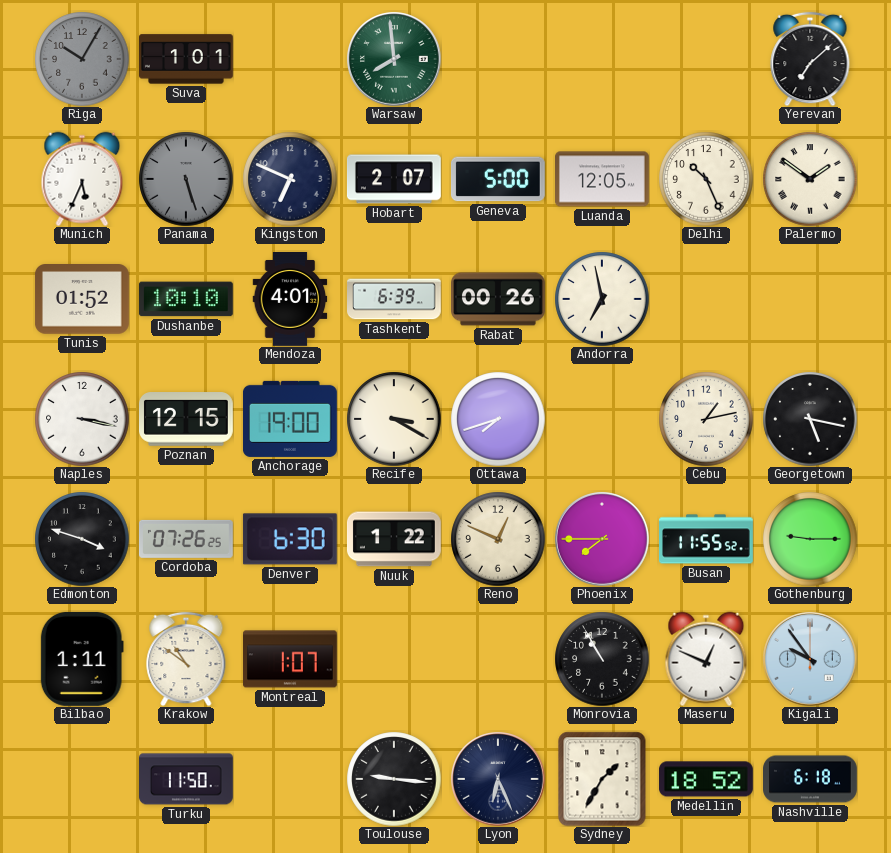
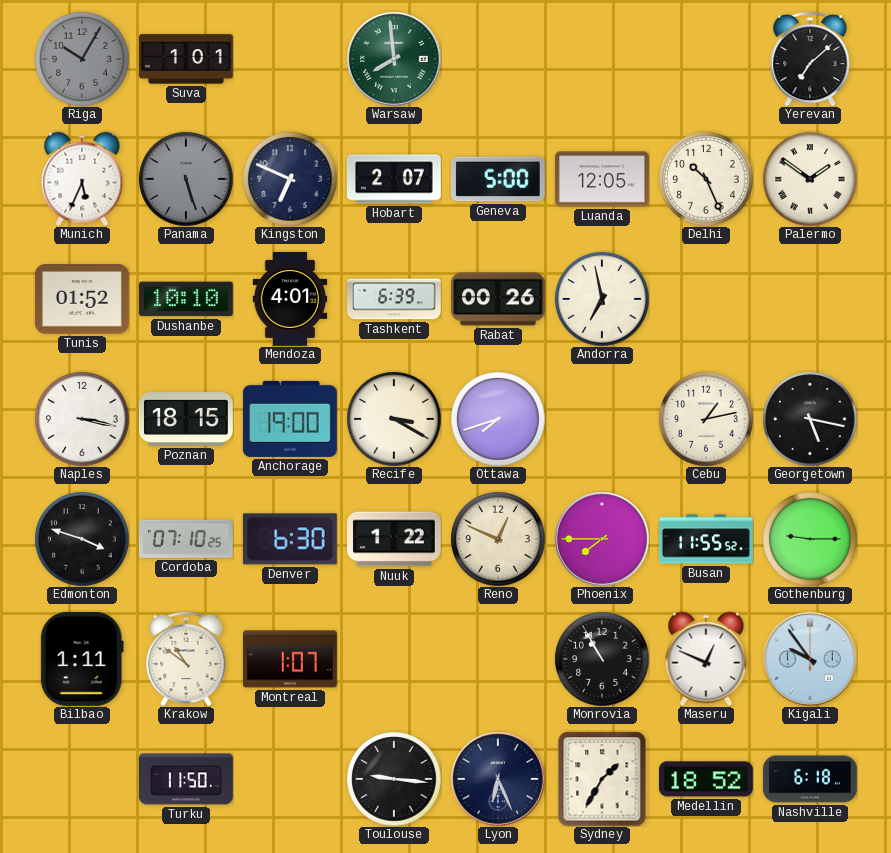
Poznan: 12:15 -> 18:15
Cordoba: 07:26 -> 07:10
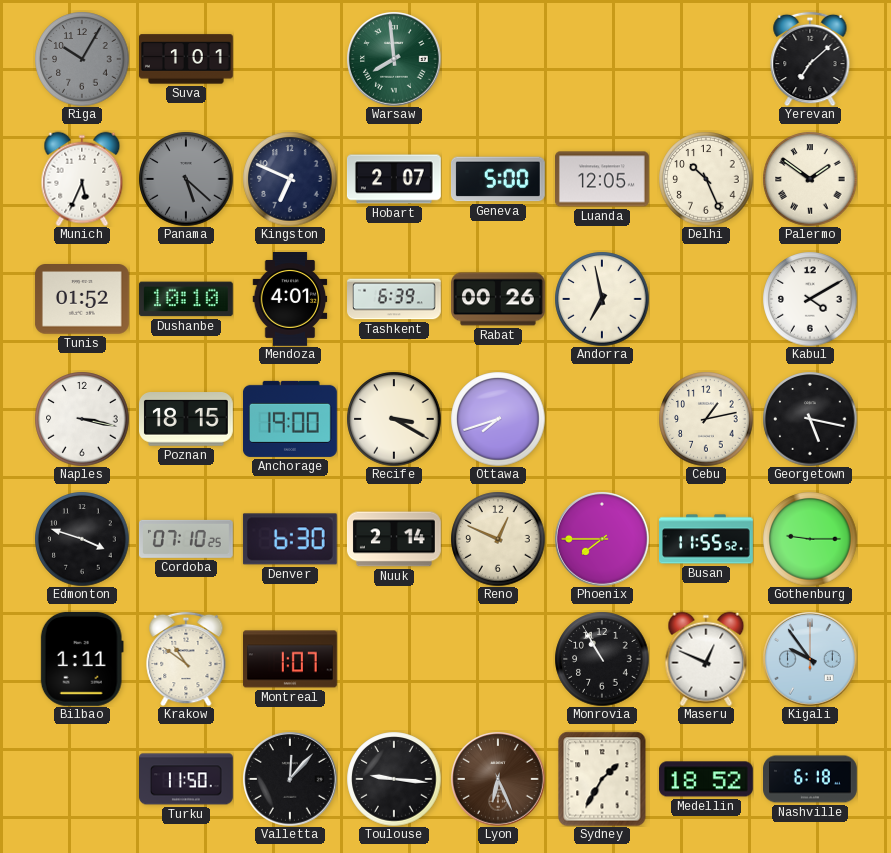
Panama: 5:27 -> 5:22
Kabul: none -> 4:10
Nuuk: 1:22 -> 2:14
Valletta: none -> 12:07
Lyon dial: navy -> brown
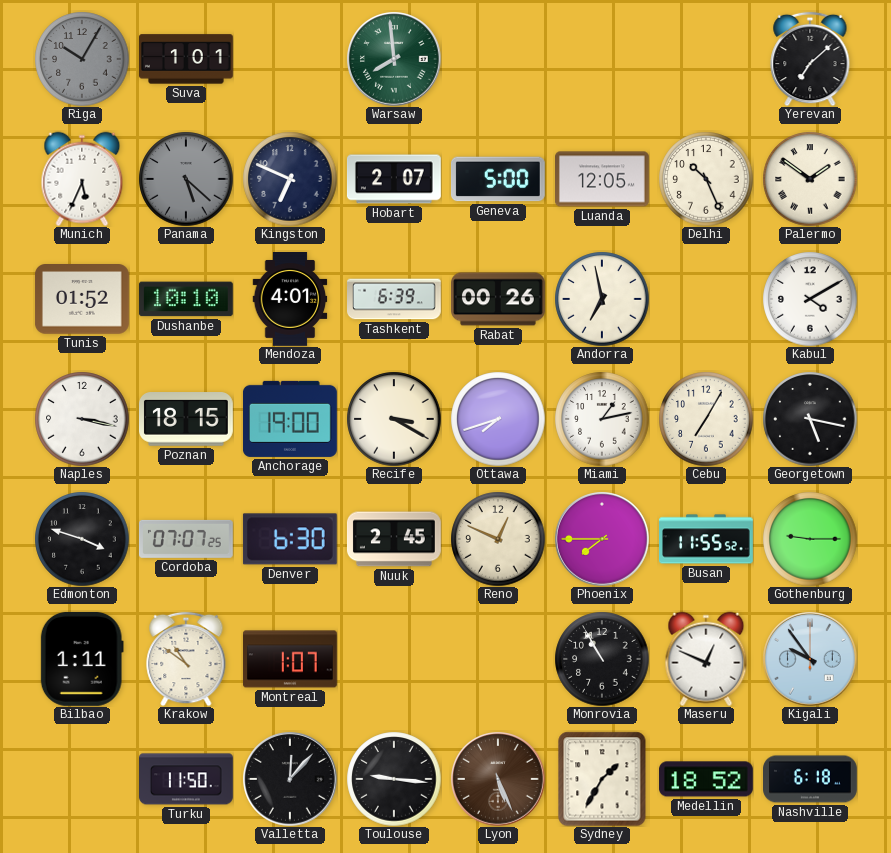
Miami: none -> 1:13
Cebu: 1:13 -> 7:05
Cordoba: 07:10 -> 07:07
Nuuk: 2:14 -> 2:45
Lyon: 6:26 -> 5:26
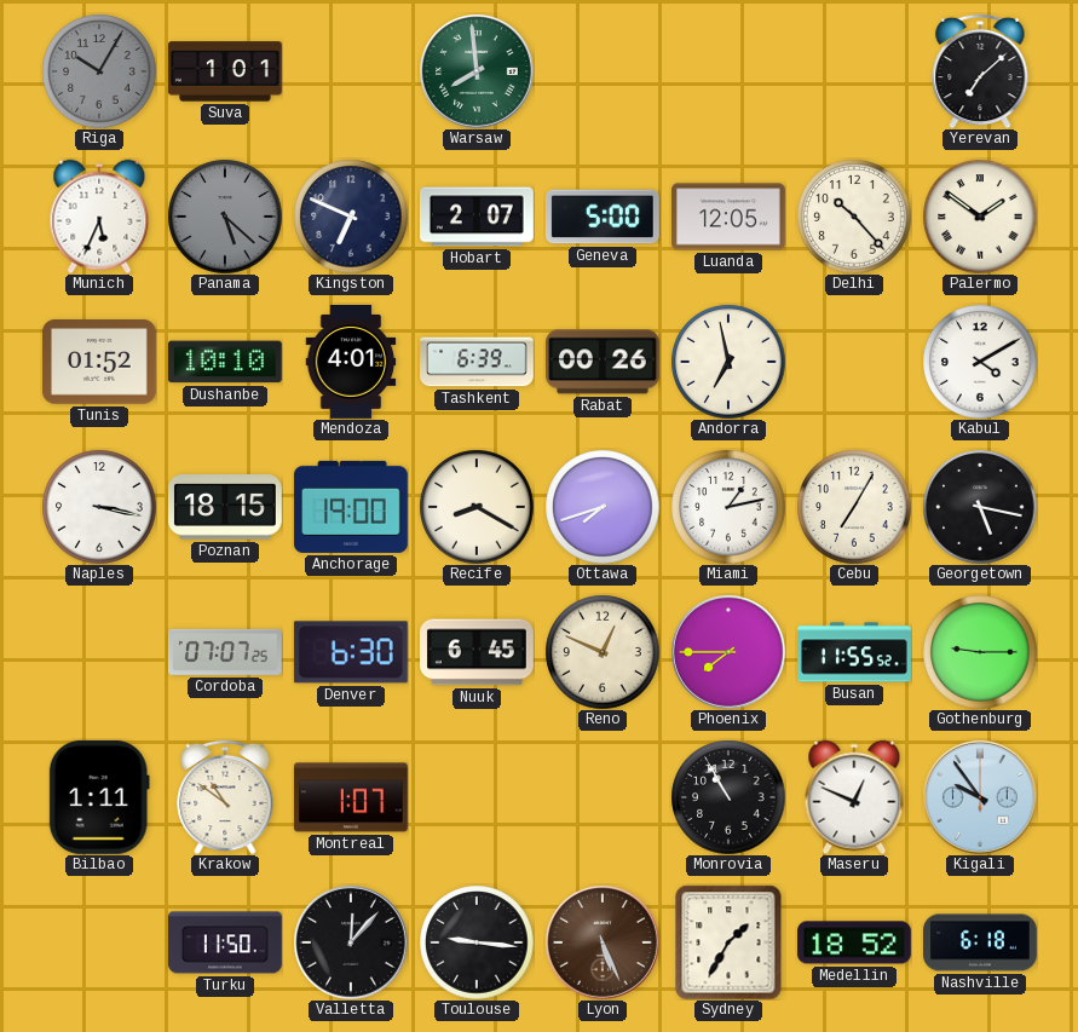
Delhi: 10:26 -> 10:23
Recife: 3:20 -> 8:20
Edmonton: 3:48 -> none
Nuuk: 2:45 -> 6:45
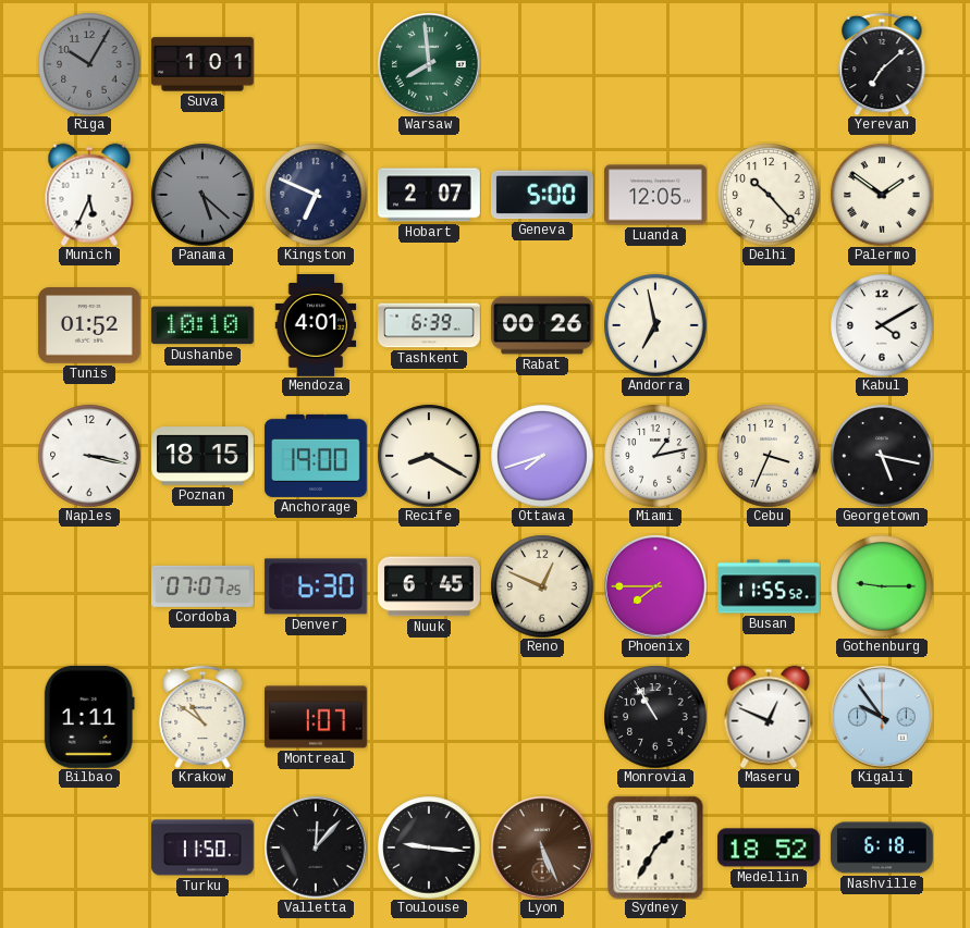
Cebu: 7:05 -> 3:34
